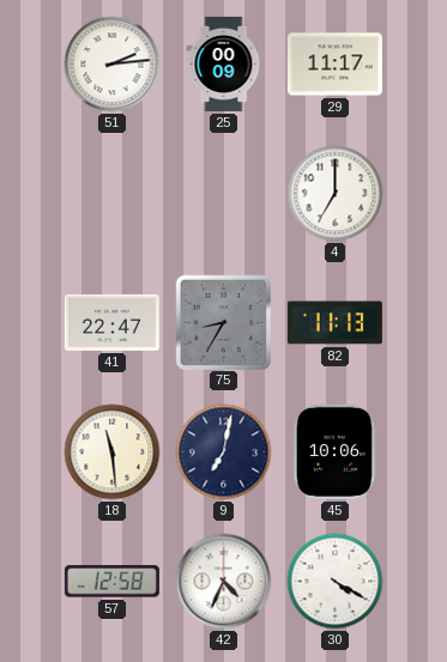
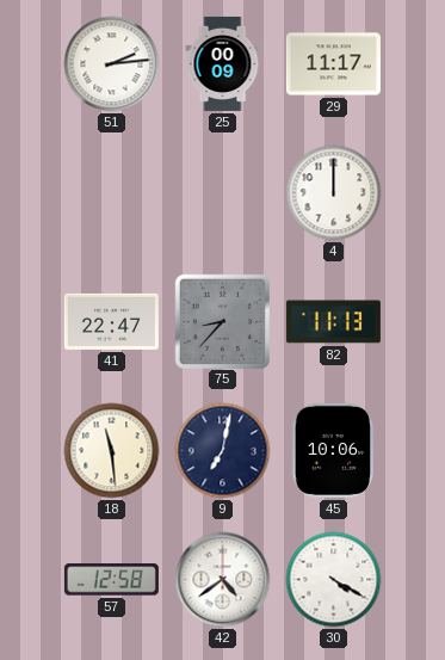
4: 7:00 -> 12:00
75: 8:35 -> 8:37
42: 4:34 -> 4:39
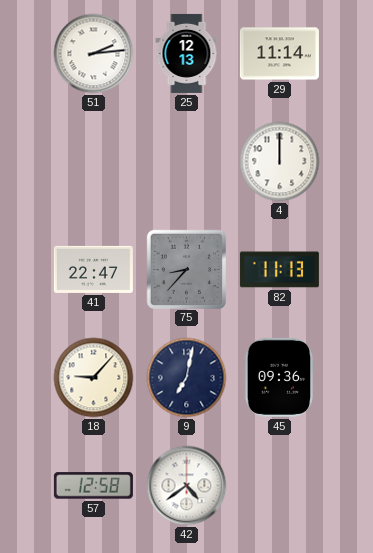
25: 00:09 -> 12:13
29: 11:17 -> 11:14
18: 11:29 -> 9:07
45: 10:06 -> 09:36
30: 4:20 -> none
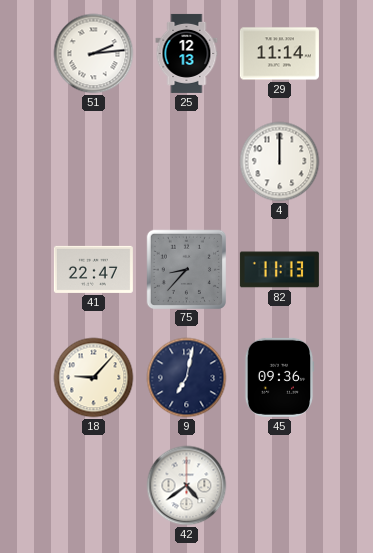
57: 12:58 -> none
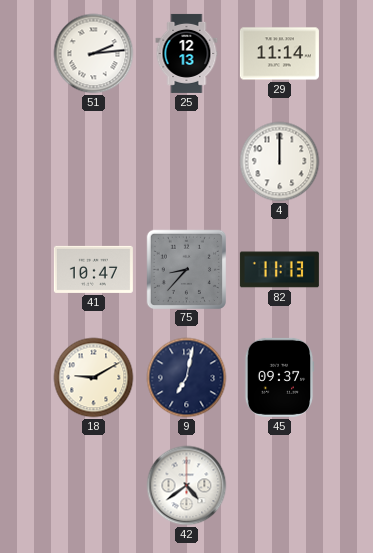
41: 22:47 -> 10:47
18: 9:07 -> 9:10
45: 09:36 -> 09:37
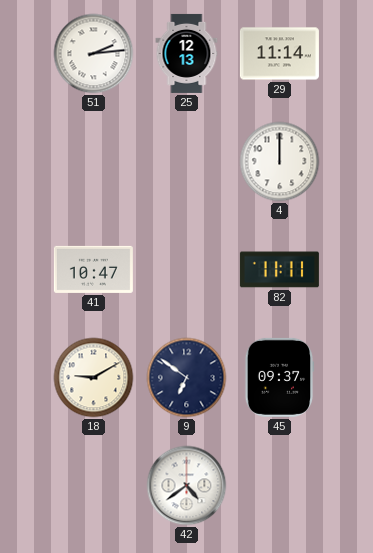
75: 8:37 -> none
82: 11:13 -> 11:11
9: 7:02 -> 6:51
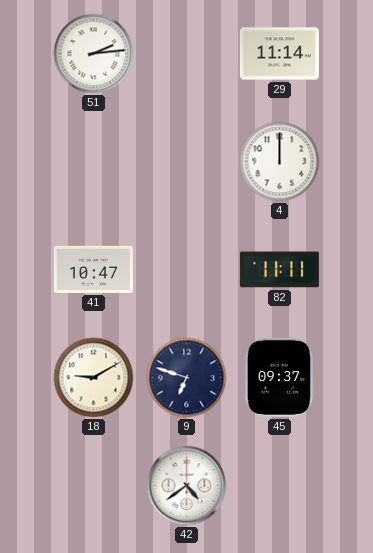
25: 12:13 -> none
9: 6:51 -> 6:48
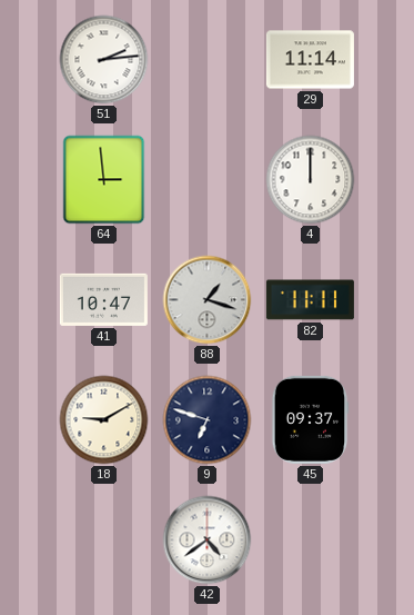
64: none -> 2:59
88: none -> 1:18
